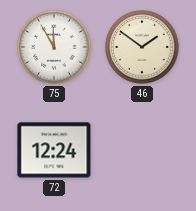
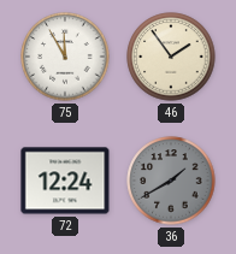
46: 1:51 -> 1:54
36: none -> 1:40
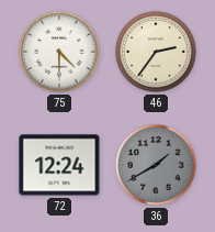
75: 11:55 -> 4:30
46: 1:54 -> 2:36
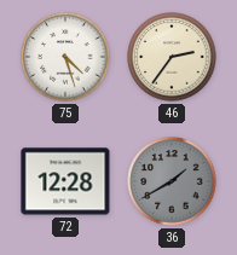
75: 4:30 -> 4:27
72: 12:24 -> 12:28
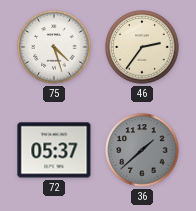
72: 12:28 -> 05:37
36: 1:40 -> 1:38
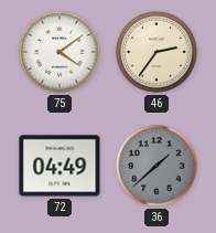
75: 4:27 -> 4:09
72: 05:37 -> 04:49
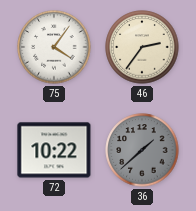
75: 4:09 -> 4:06
72: 04:49 -> 10:22
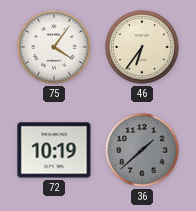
46: 2:36 -> 6:36
72: 10:22 -> 10:19
